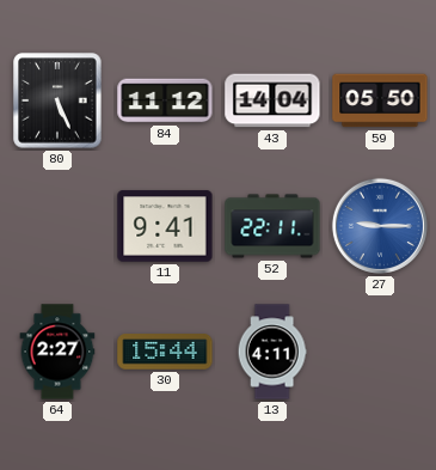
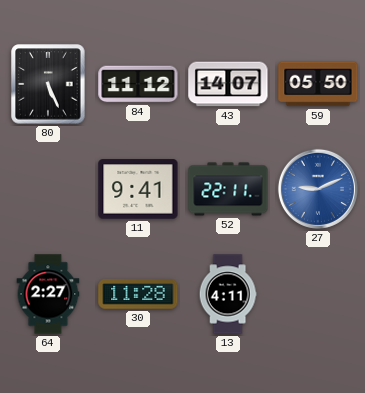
43: 14:04 -> 14:07
27: 9:15 -> 9:11
30: 15:44 -> 11:28
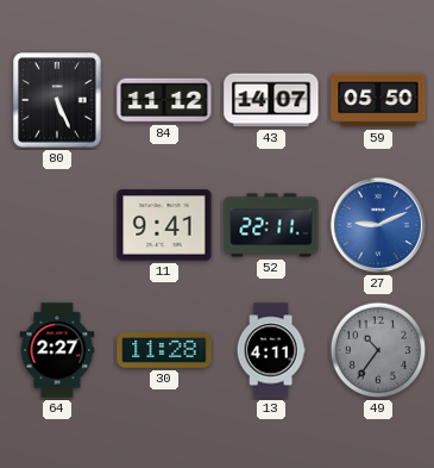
49: none -> 10:36
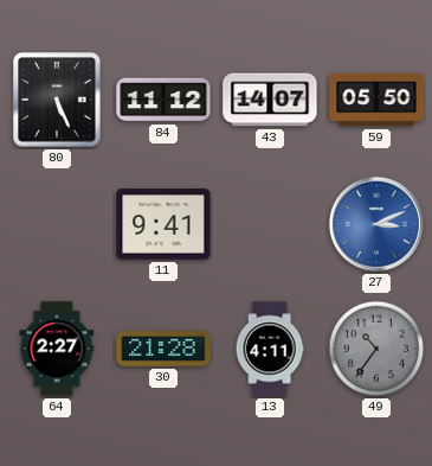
52: 22:11 -> none
27: 9:11 -> 3:11
30: 11:28 -> 21:28
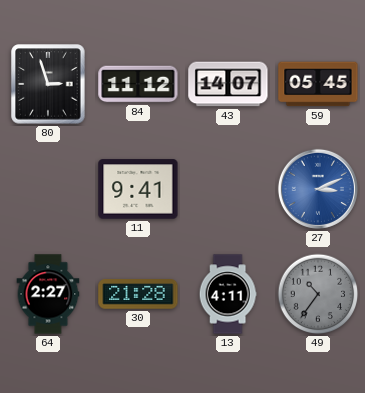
80: 5:26 -> 2:57
59: 05:50 -> 05:45
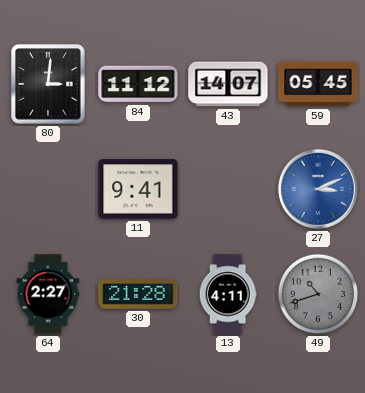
80: 2:57 -> 3:01
49: 10:36 -> 10:42
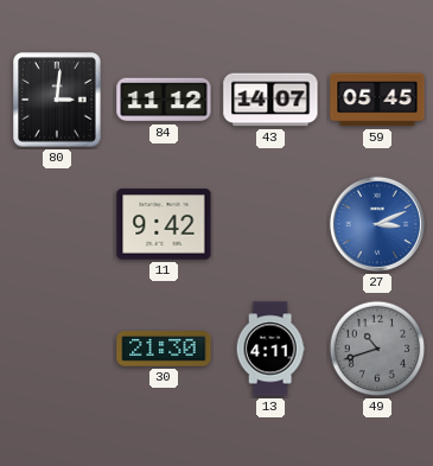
11: 9:41 -> 9:42
64: 2:27 -> none
30: 21:28 -> 21:30
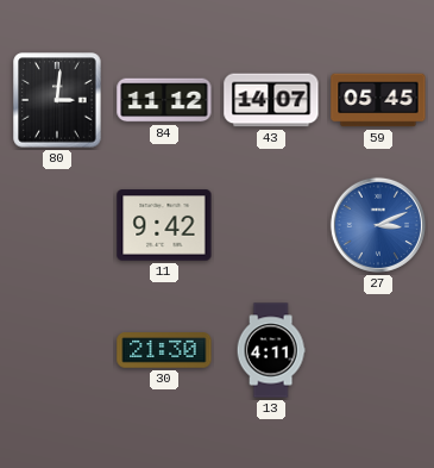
49: 10:42 -> none
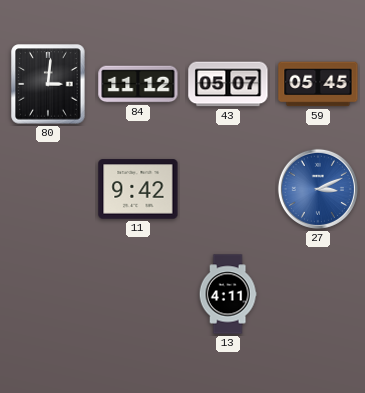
43: 14:07 -> 05:07
30: 21:30 -> none
